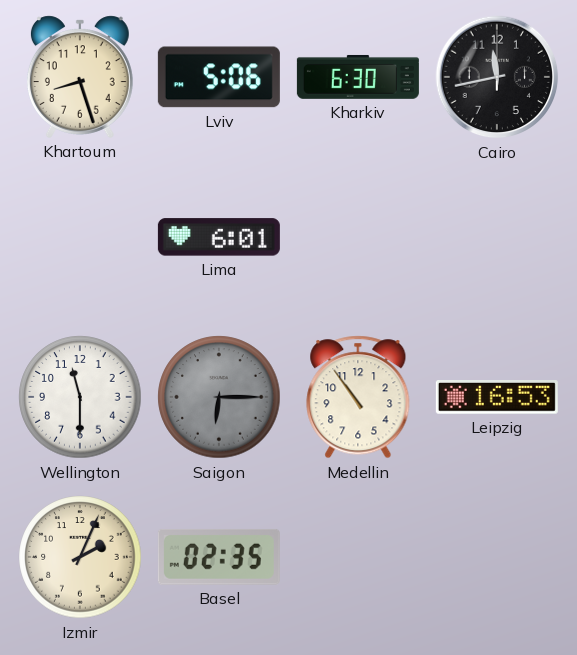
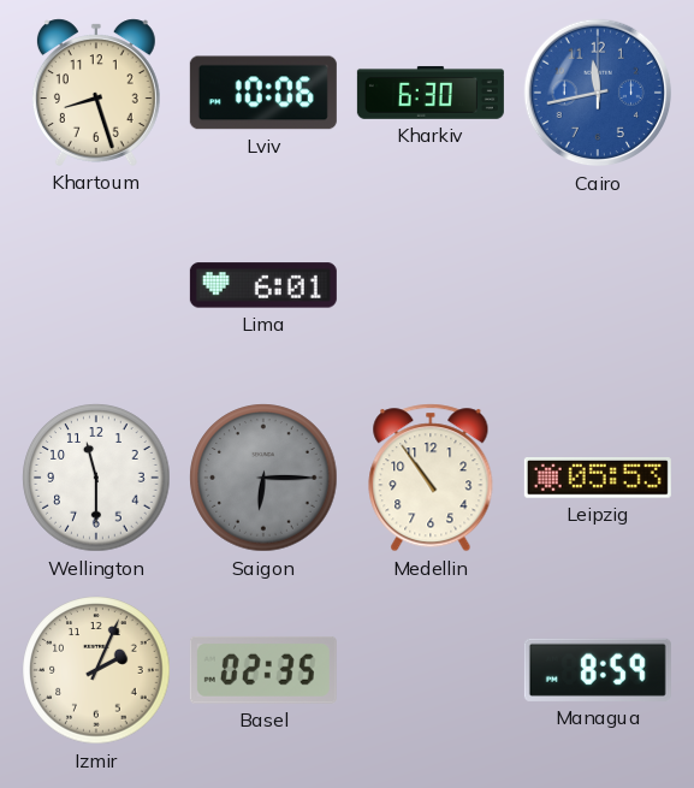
Lviv: 5:06 -> 10:06
Cairo dial: black -> blue
Leipzig: 16:53 -> 05:53
Managua: none -> 8:59
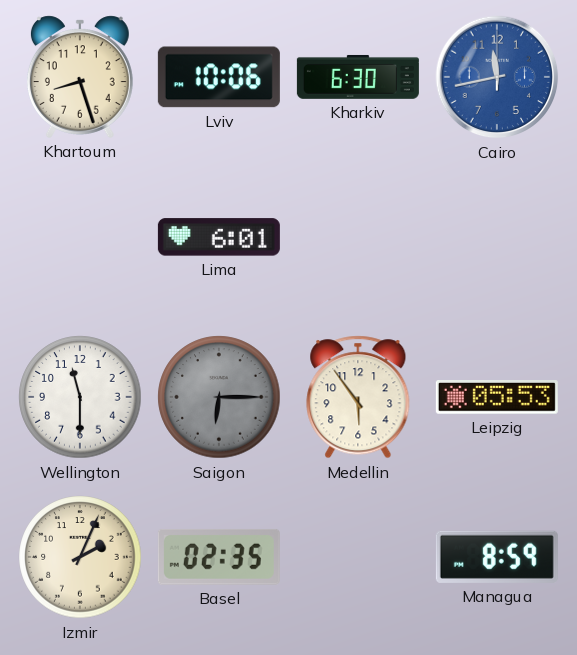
Medellin: 10:54 -> 5:54
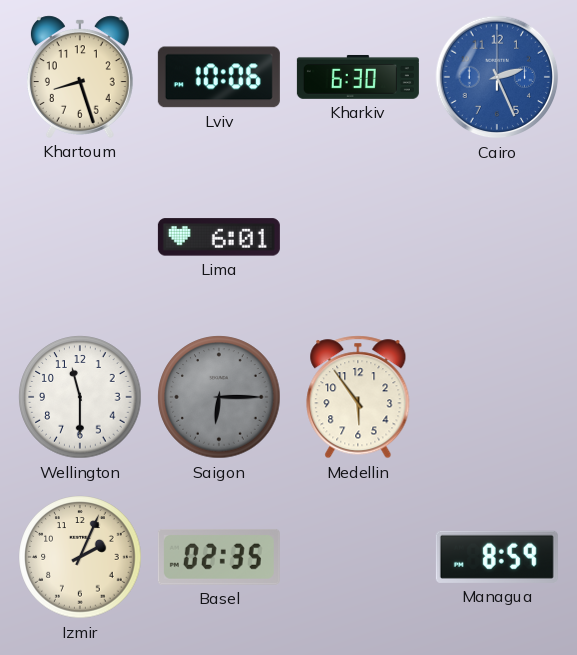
Cairo: 11:43 -> 2:26
Leipzig: 05:53 -> none
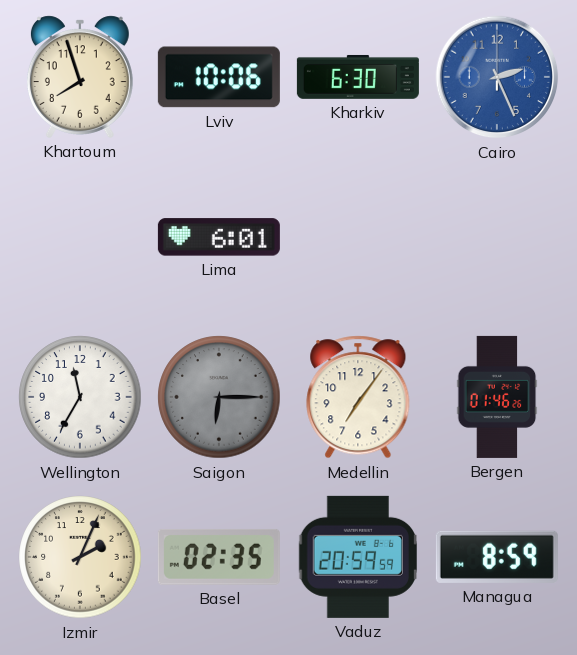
Khartoum: 8:27 -> 7:57
Wellington: 11:30 -> 11:35
Medellin: 5:54 -> 7:06
Bergen: none -> 01:46
Vaduz: none -> 20:59
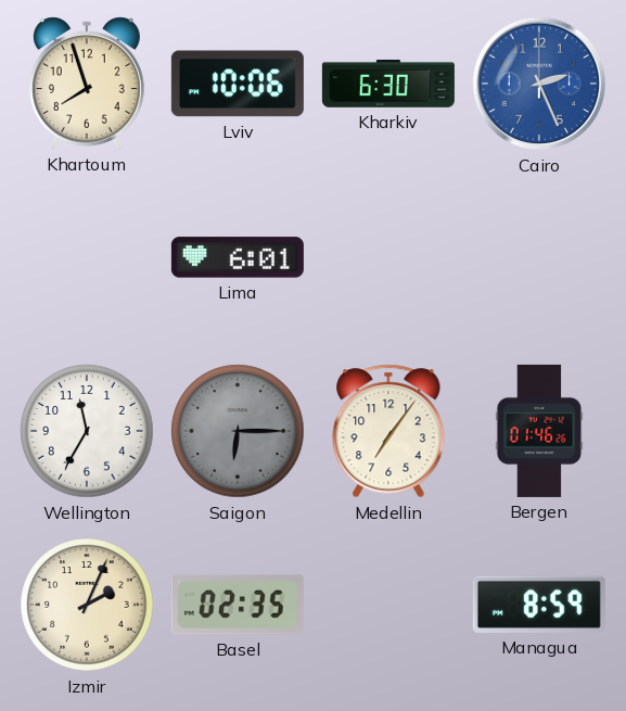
Vaduz: 20:59 -> none
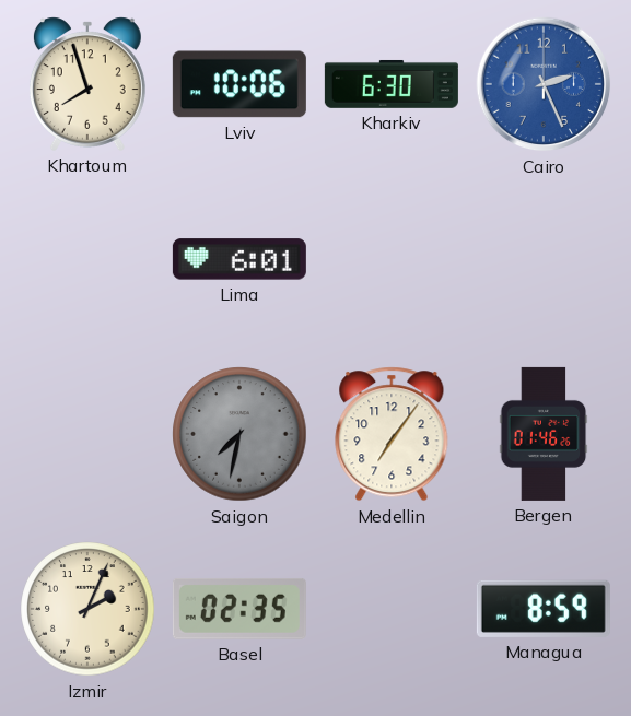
Wellington: 11:35 -> none
Saigon: 6:15 -> 7:32
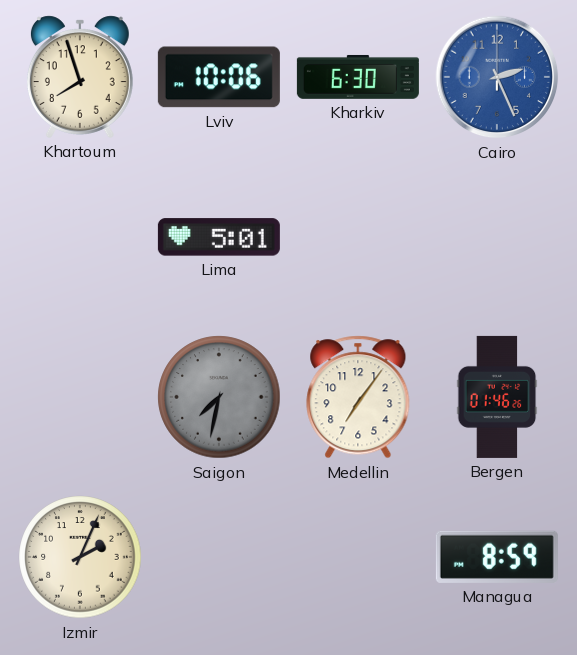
Lima: 6:01 -> 5:01
Basel: 02:35 -> none
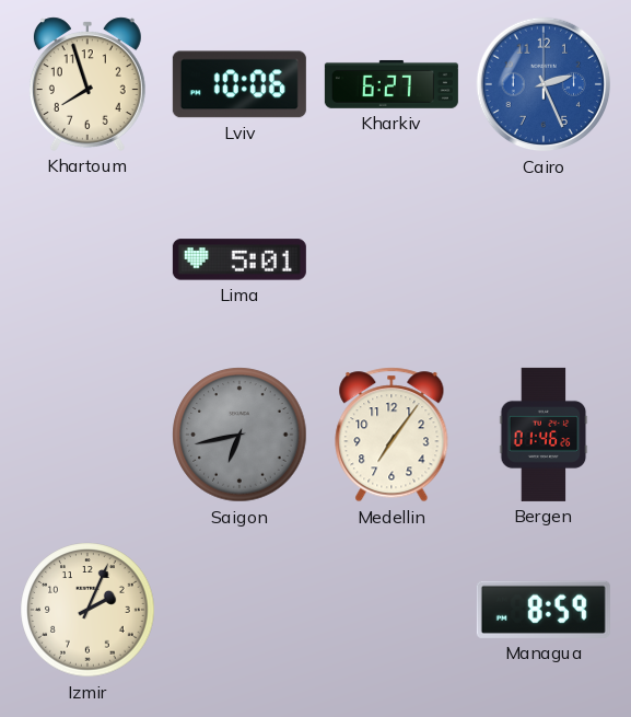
Kharkiv: 6:30 -> 6:27
Saigon: 7:32 -> 6:43
